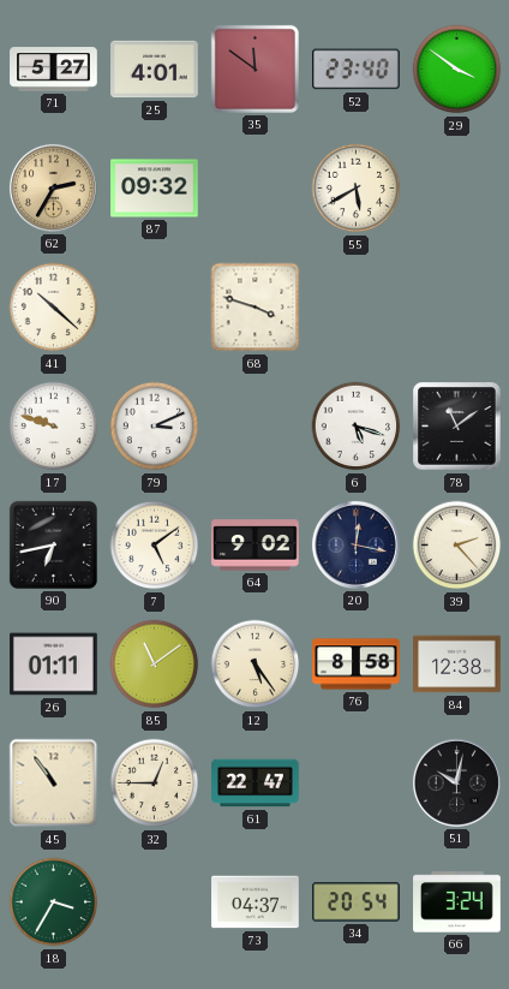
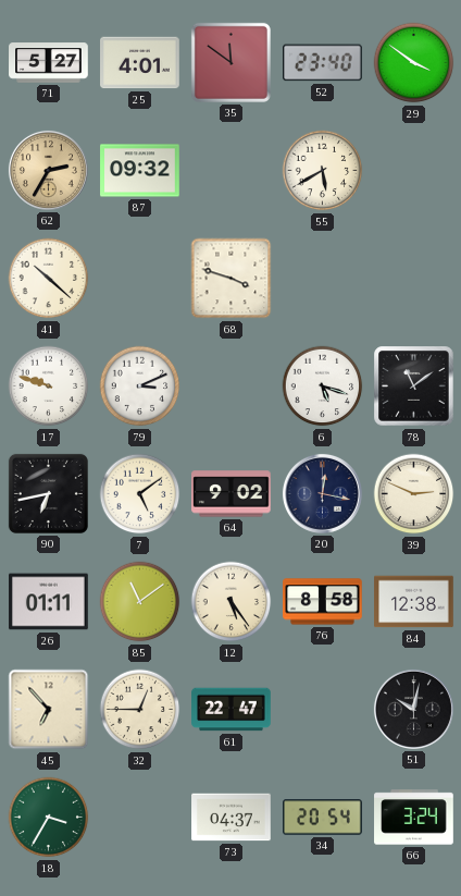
39: 2:23 -> 2:49
45: 10:54 -> 6:53
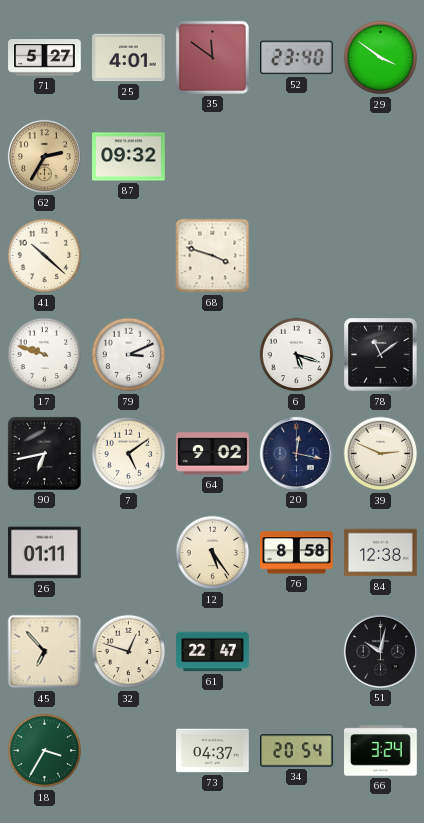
55: 5:40 -> none
85: 11:09 -> none
32: 12:45 -> 12:48
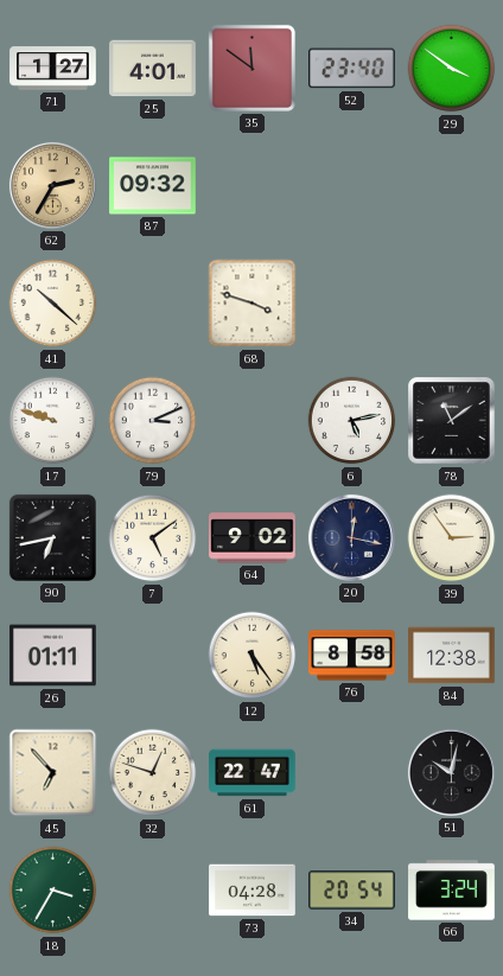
71: 5:27 -> 1:27
6: 5:18 -> 5:13
39: 2:49 -> 2:54
73: 04:37 -> 04:28
